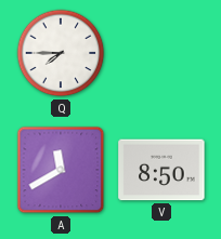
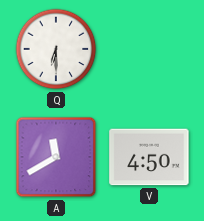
Q: 7:45 -> 6:30
V: 8:50 -> 4:50
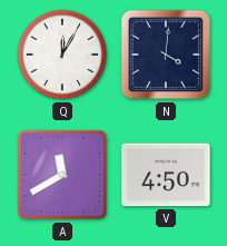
Q: 6:30 -> 12:05
N: none -> 4:01
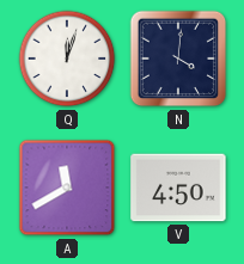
Q: 12:05 -> 12:03
